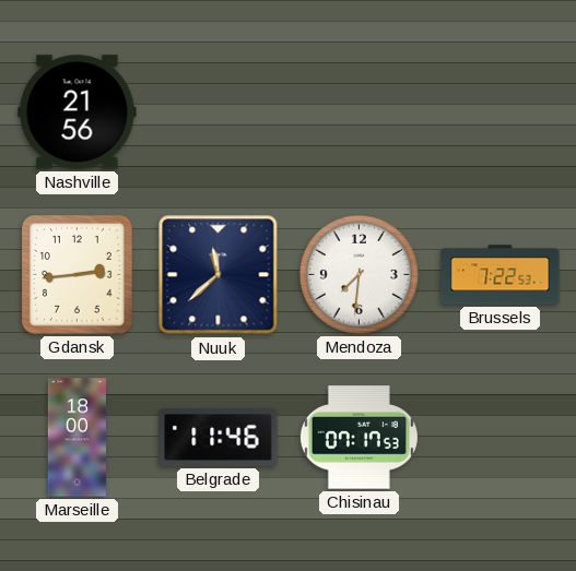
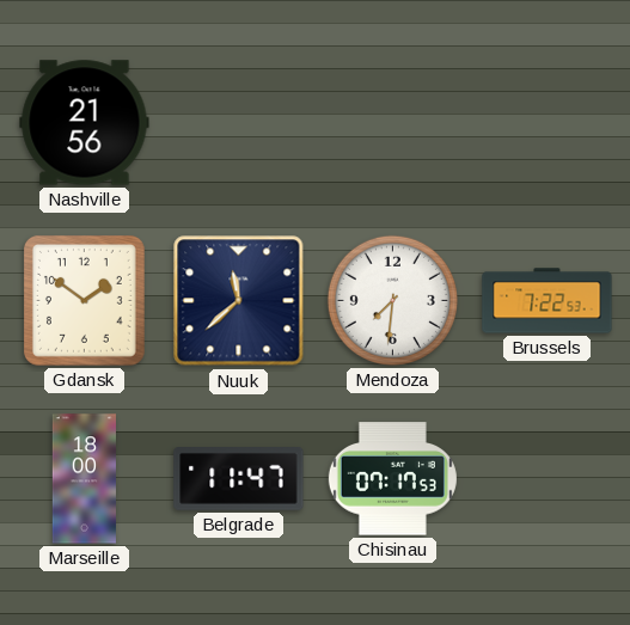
Gdansk: 2:44 -> 1:51
Belgrade: 11:46 -> 11:47
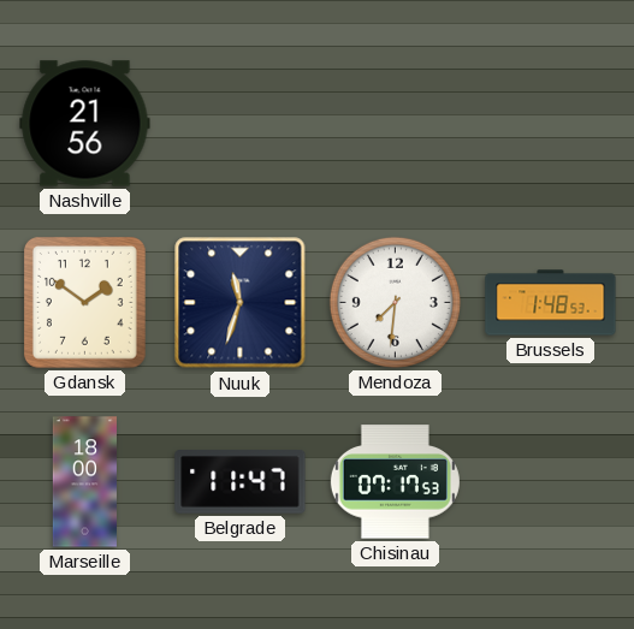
Nuuk: 11:38 -> 11:33
Brussels: 7:22 -> 1:48
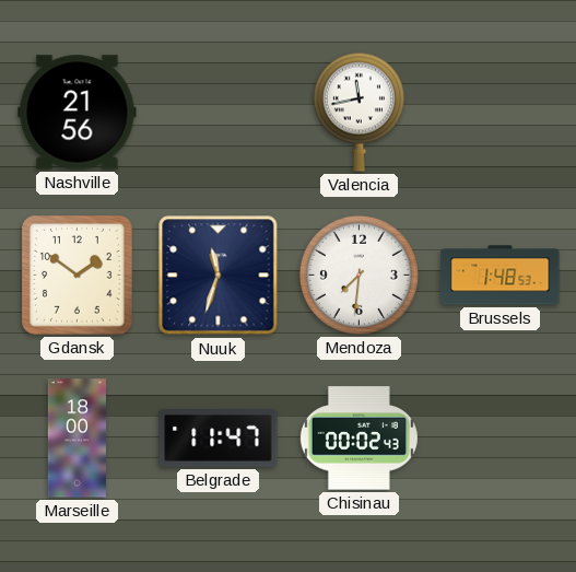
Valencia: none -> 11:43
Chisinau: 07:17 -> 00:02
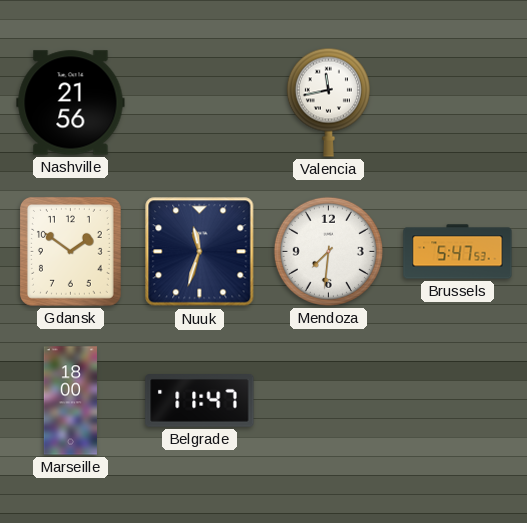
Brussels: 1:48 -> 5:47
Chisinau: 00:02 -> none
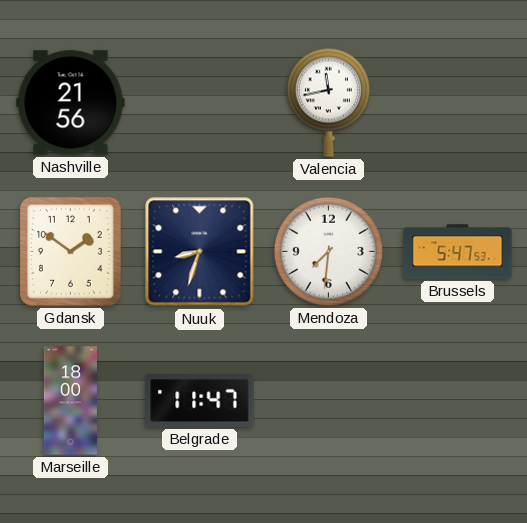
Nuuk: 11:33 -> 8:33
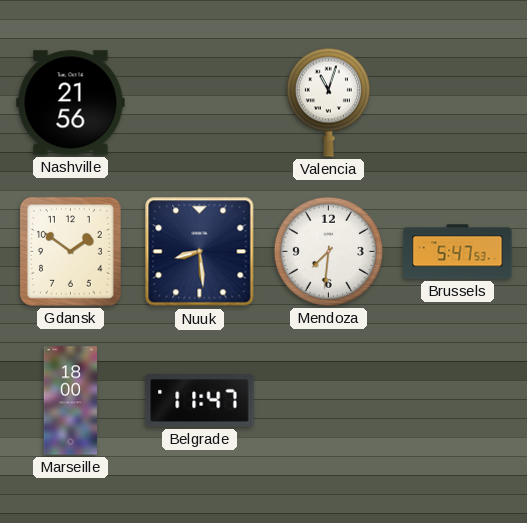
Valencia: 11:43 -> 11:03
Nuuk: 8:33 -> 8:29
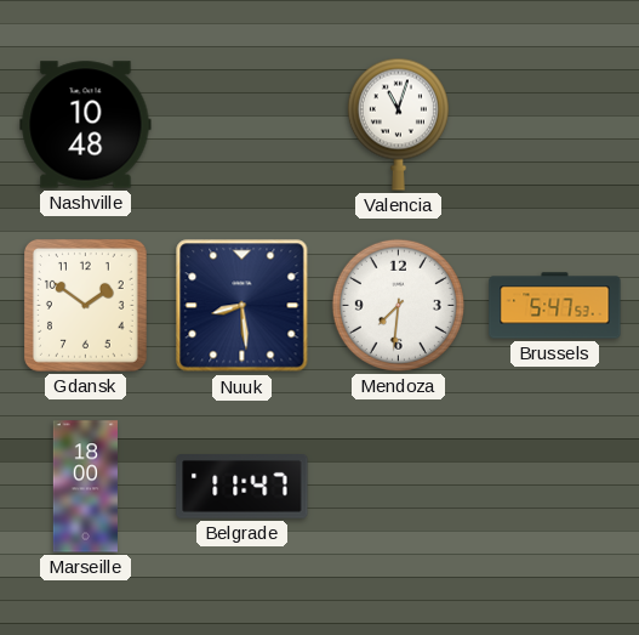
Nashville: 21:56 -> 10:48
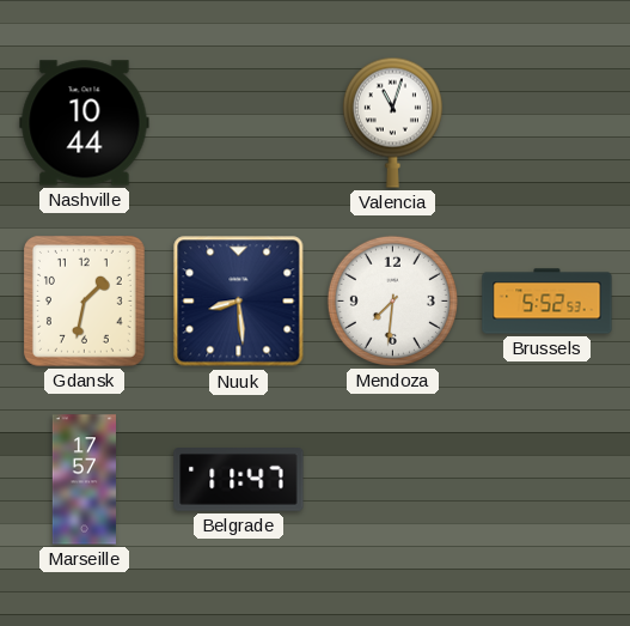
Nashville: 10:48 -> 10:44
Gdansk: 1:51 -> 1:32
Brussels: 5:47 -> 5:52
Marseille: 18:00 -> 17:57
